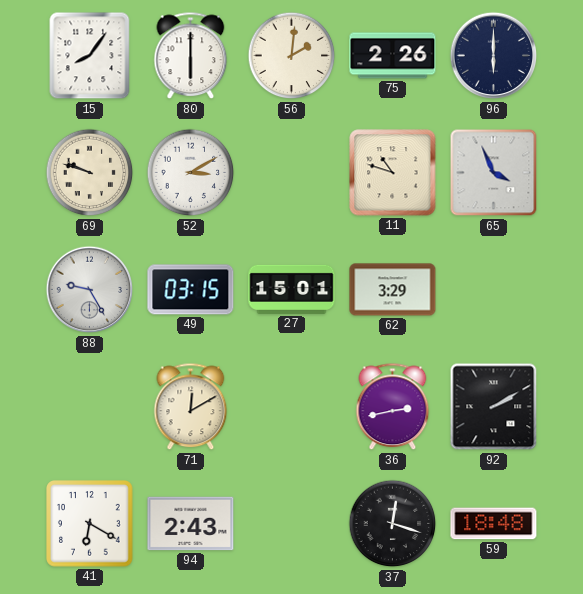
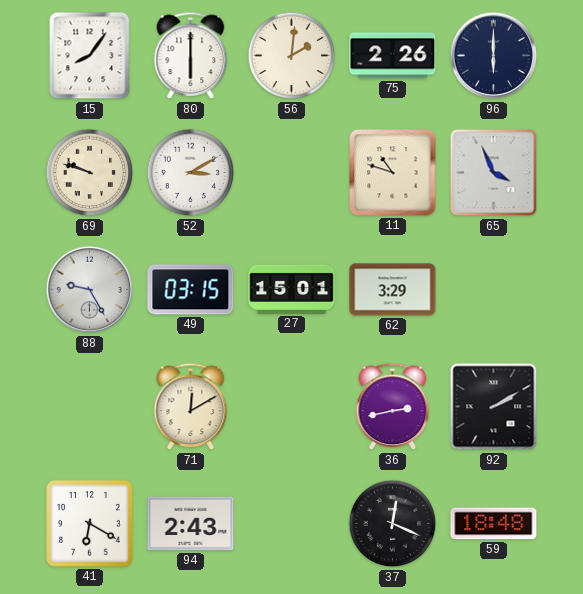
37: 12:18 -> 12:19
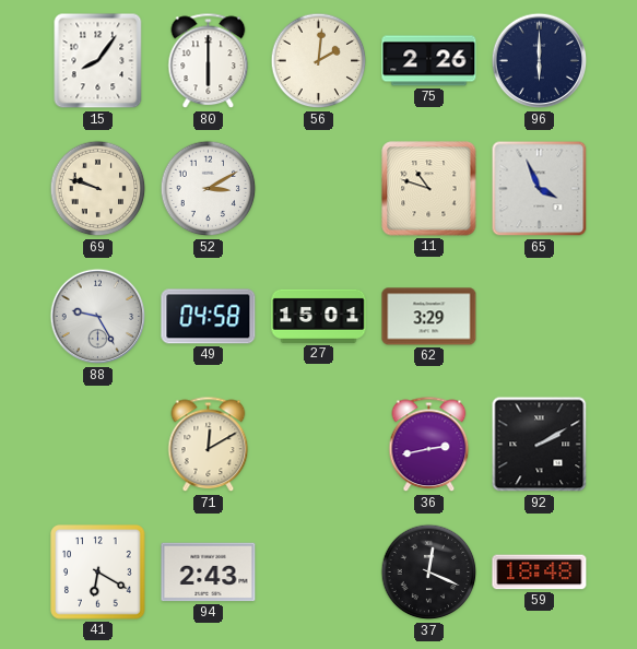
49: 03:15 -> 04:58
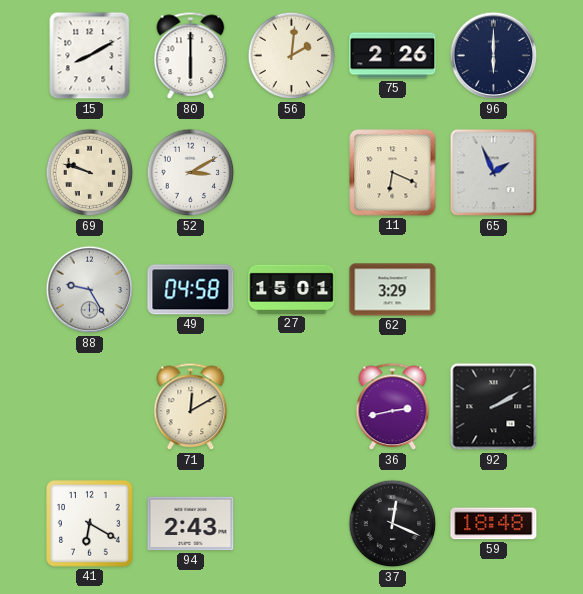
15: 8:06 -> 8:10
11: 10:48 -> 6:19
65: 3:56 -> 1:56
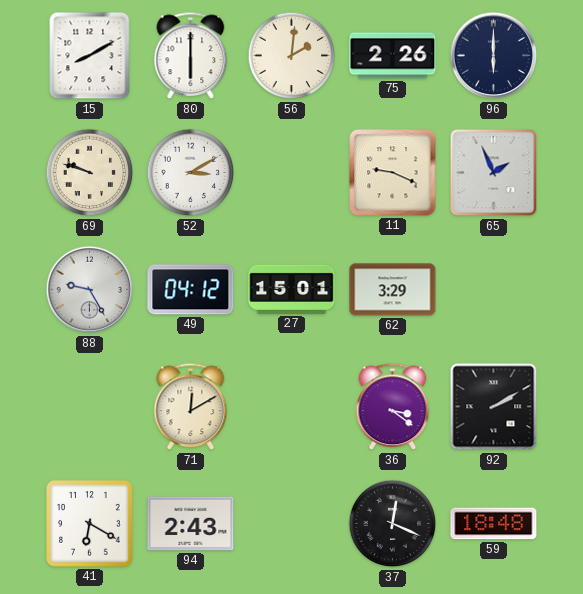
11: 6:19 -> 9:19
49: 04:58 -> 04:12
36: 2:43 -> 3:21
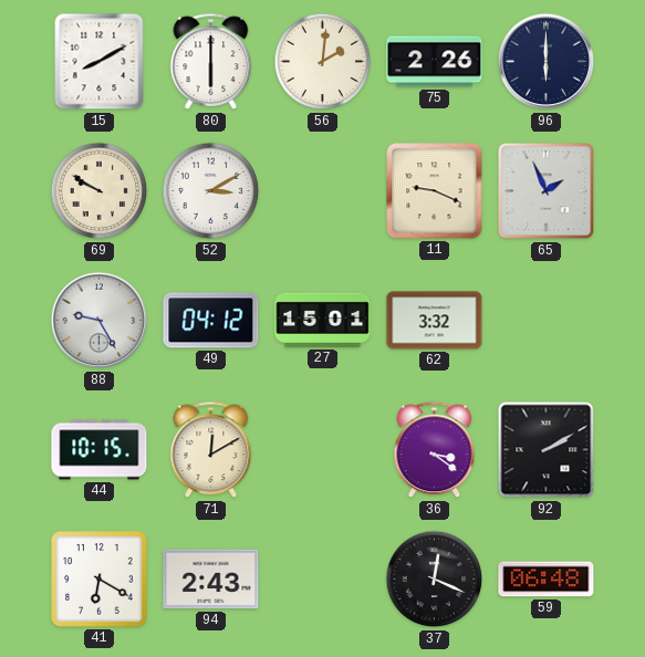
69: 9:48 -> 9:50
62: 3:29 -> 3:32
44: none -> 10:15
59: 18:48 -> 06:48
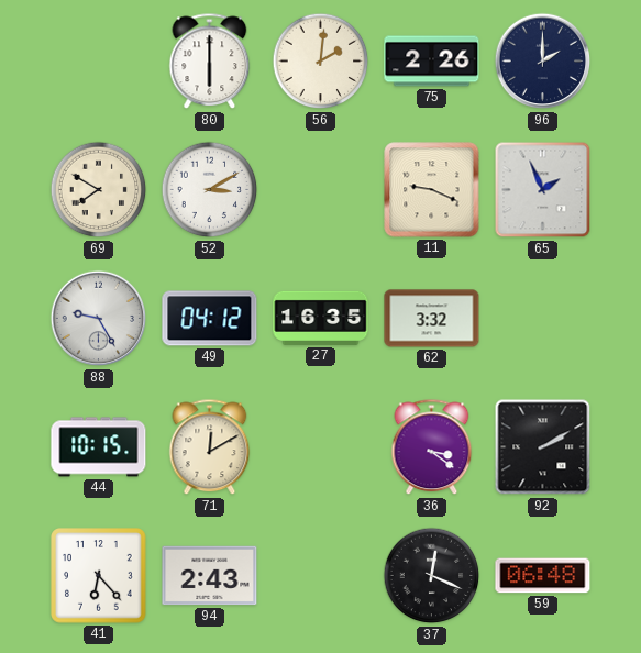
15: 8:10 -> none
96: 6:00 -> 2:00
69: 9:50 -> 7:50
27: 15:01 -> 16:35
41: 6:20 -> 6:23
